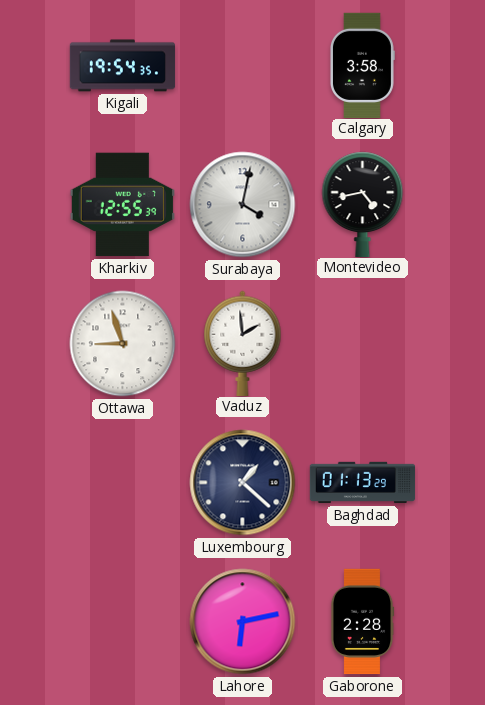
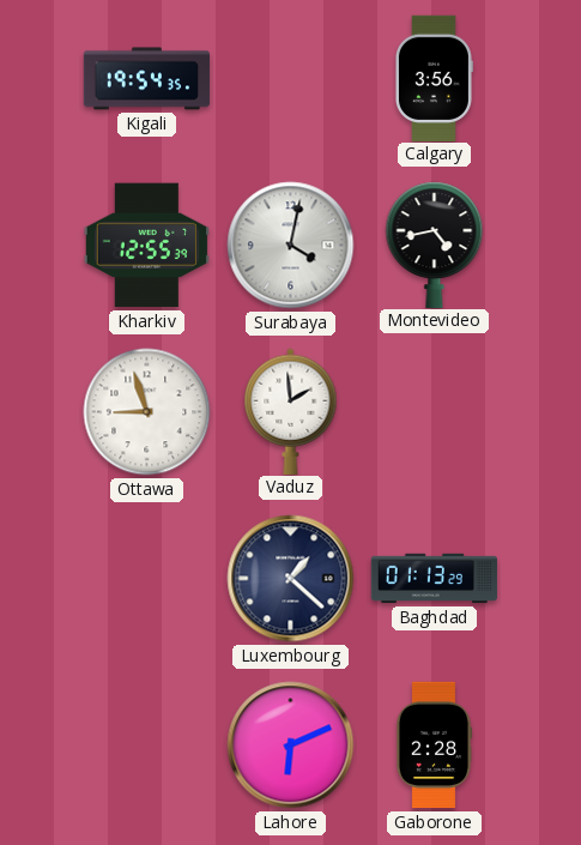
Calgary: 3:58 -> 3:56
Lahore: 6:13 -> 6:11
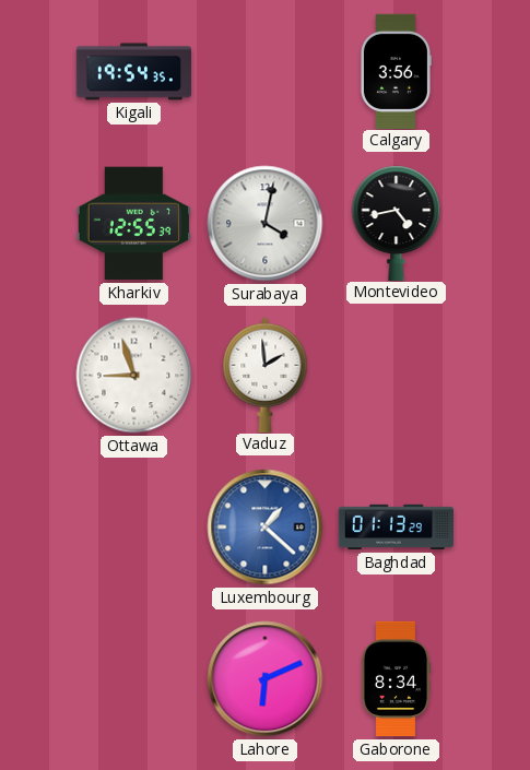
Luxembourg dial: navy -> blue
Gaborone: 2:28 -> 8:34
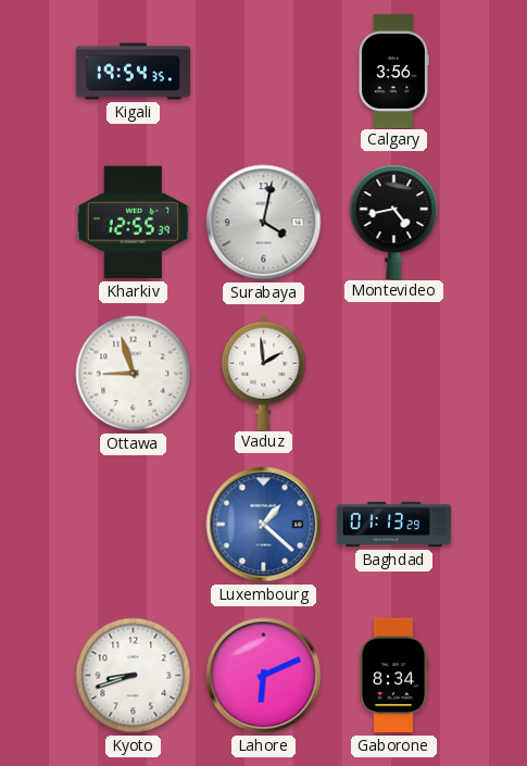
Kyoto: none -> 8:42
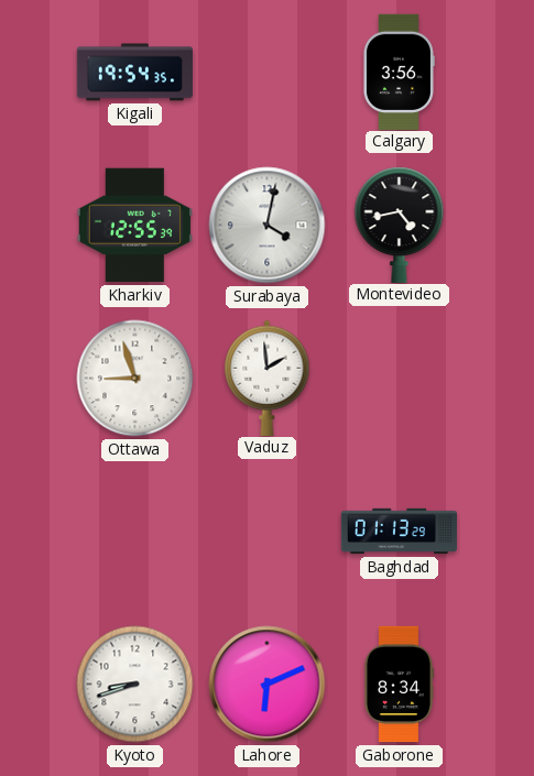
Luxembourg: 1:22 -> none
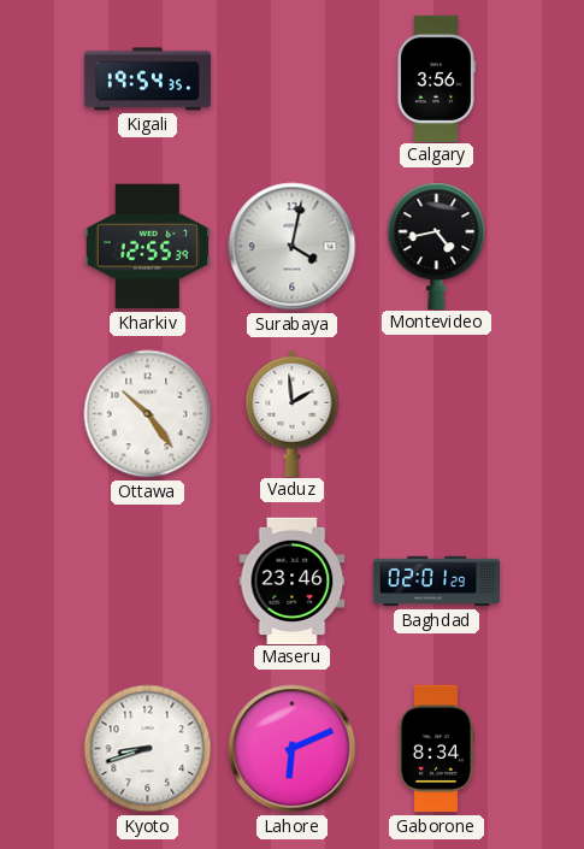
Ottawa: 8:57 -> 10:24
Maseru: none -> 23:46
Baghdad: 01:13 -> 02:01
